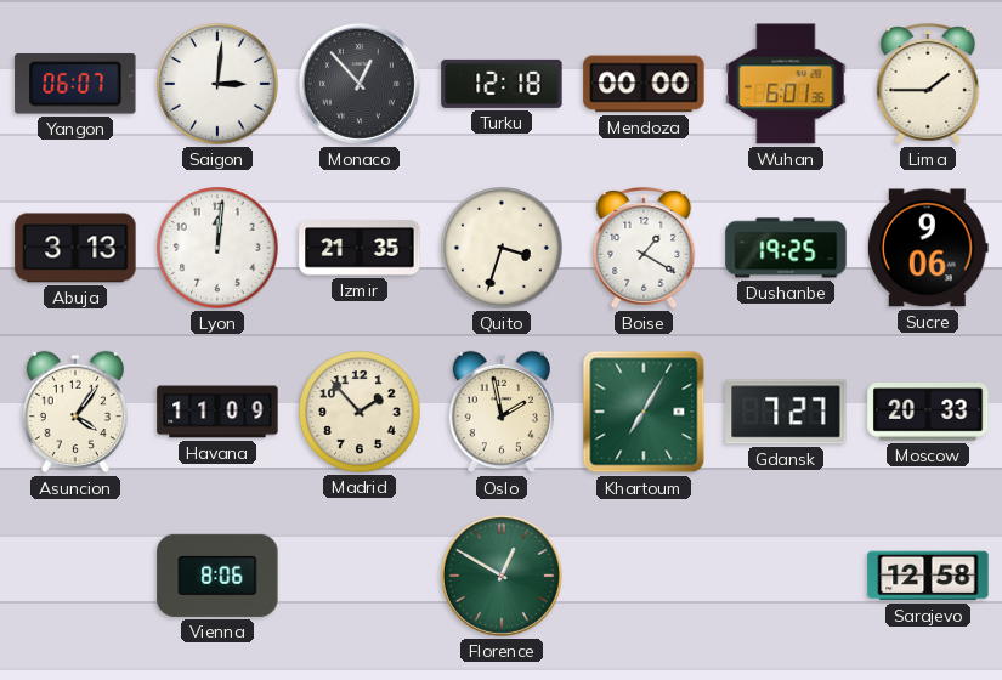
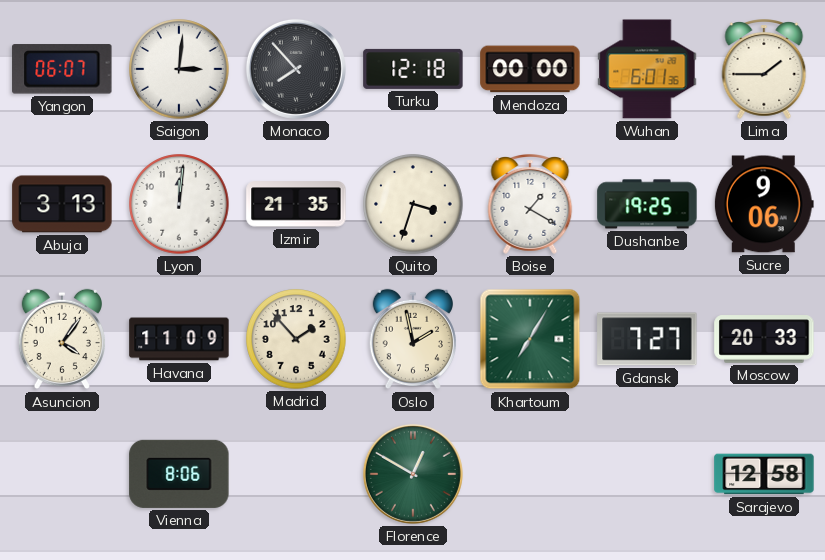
Monaco: 12:53 -> 7:53
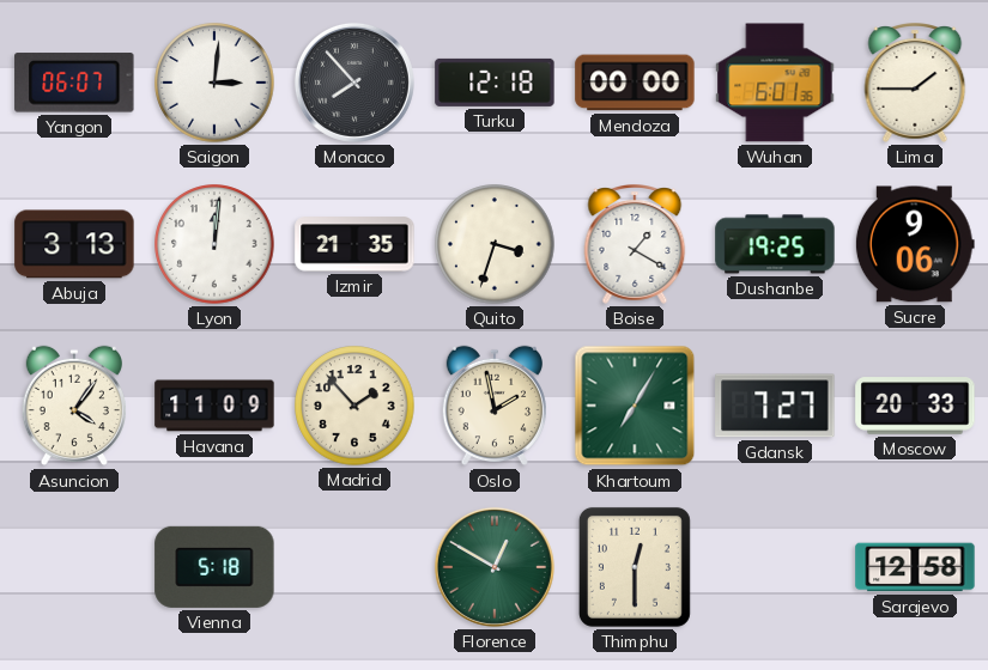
Vienna: 8:06 -> 5:18
Thimphu: none -> 12:30
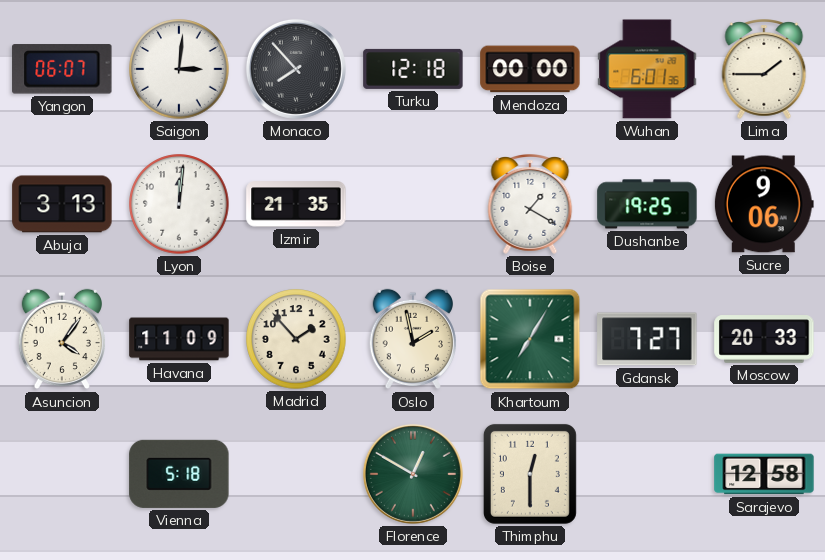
Quito: 3:33 -> none
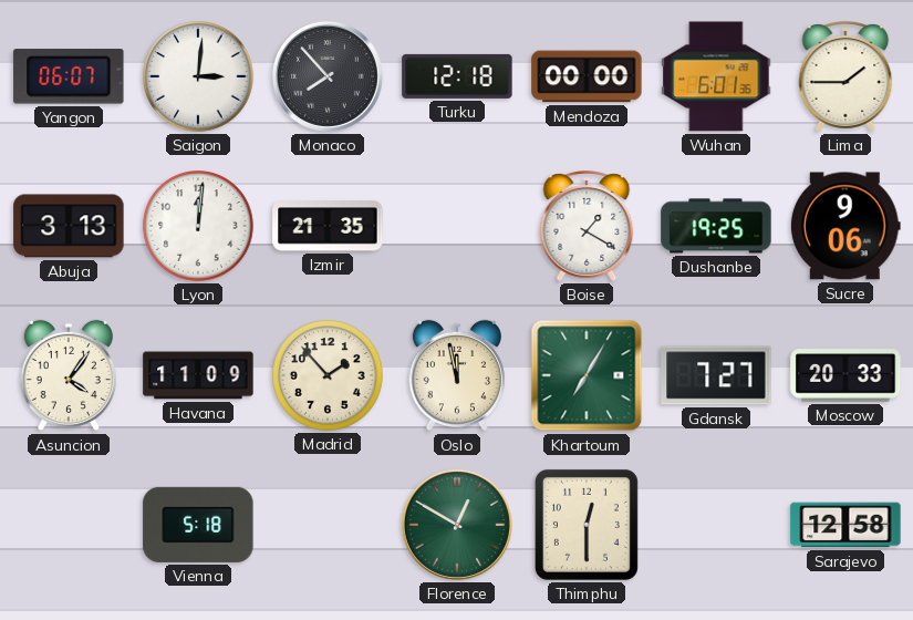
Oslo: 1:58 -> 11:58
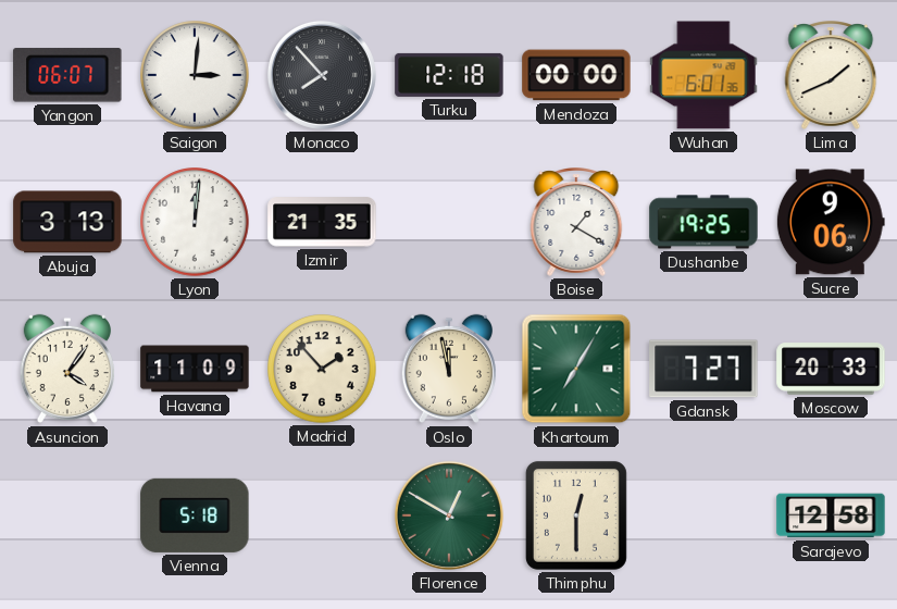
Lima: 1:45 -> 1:41
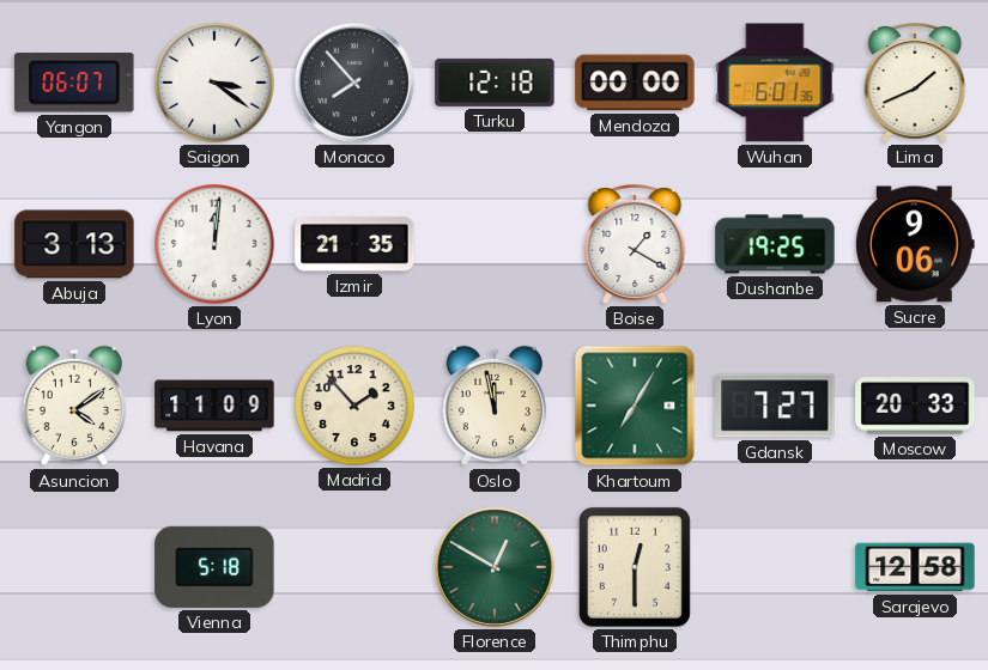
Saigon: 3:01 -> 3:21
Asuncion: 4:06 -> 4:09
